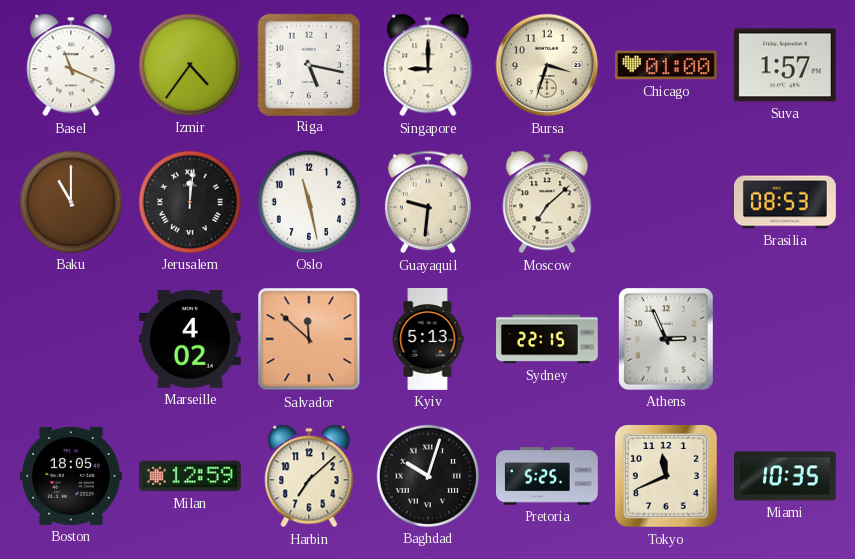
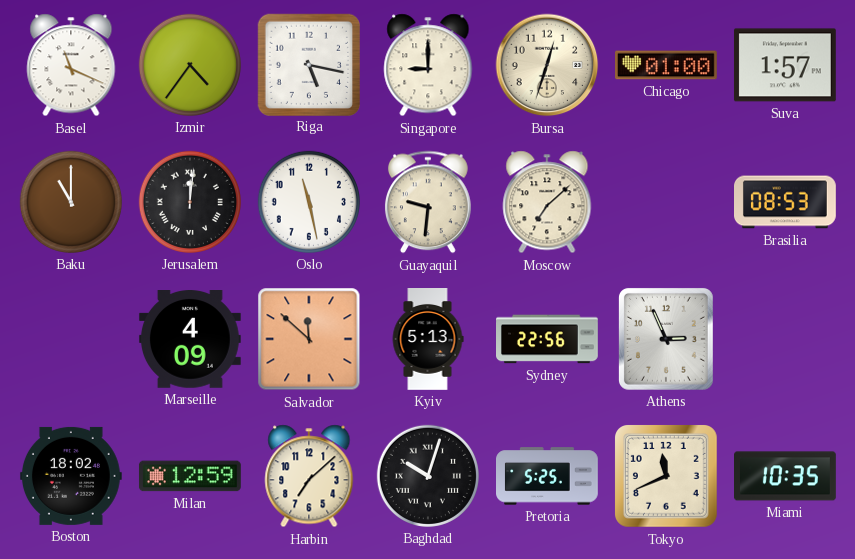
Bursa: 3:33 -> 12:33
Marseille: 4:02 -> 4:09
Sydney: 22:15 -> 22:56
Boston: 18:05 -> 18:02
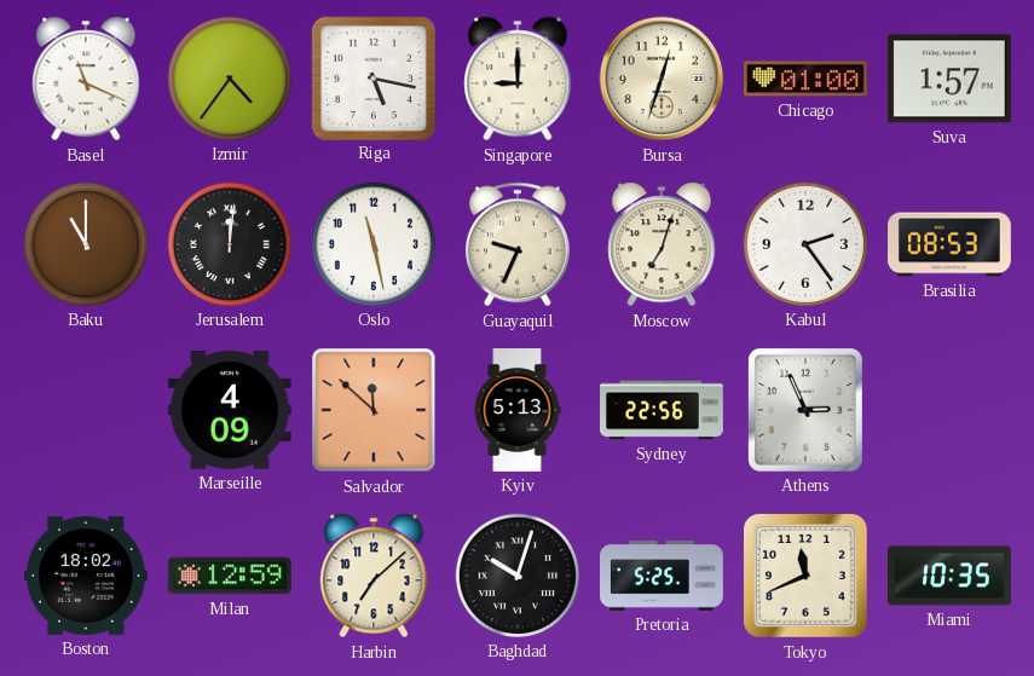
Guayaquil: 9:31 -> 9:34
Moscow: 7:08 -> 7:03
Kabul: none -> 2:24
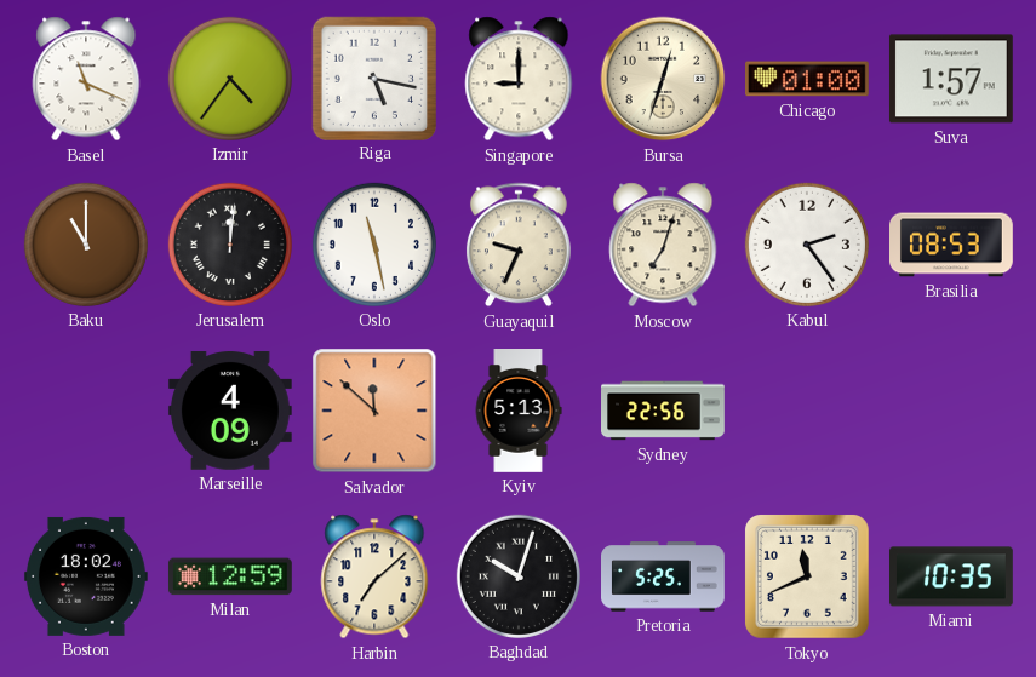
Athens: 2:56 -> none
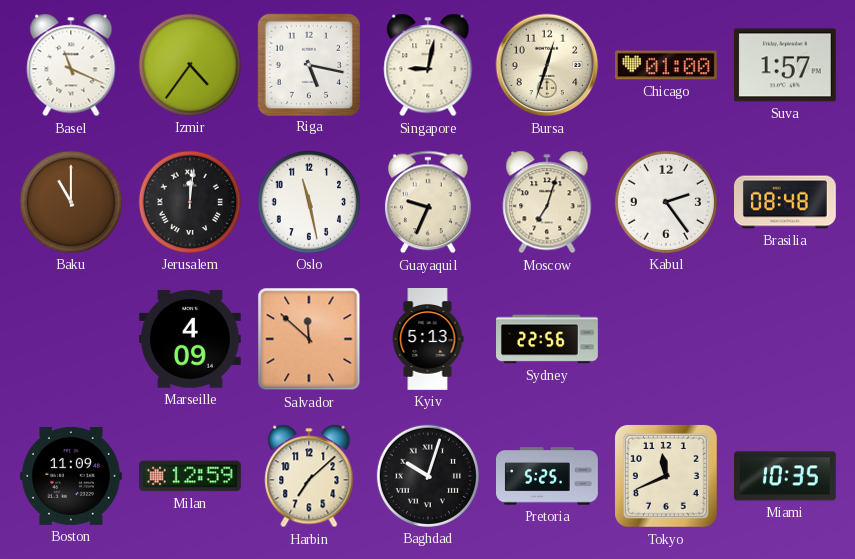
Singapore: 9:00 -> 9:02
Brasilia: 08:53 -> 08:48
Boston: 18:02 -> 11:09
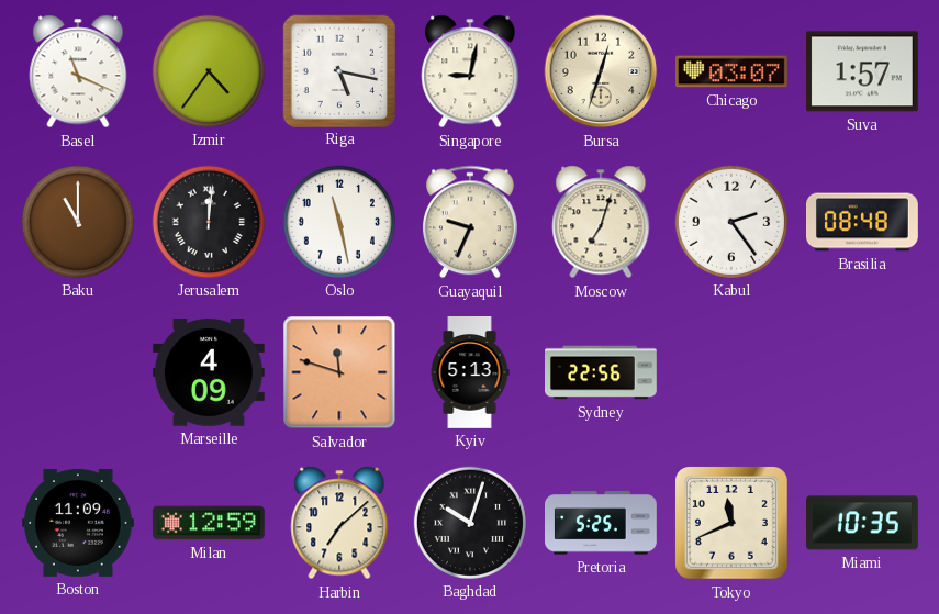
Chicago: 01:00 -> 03:07
Salvador: 11:52 -> 11:48
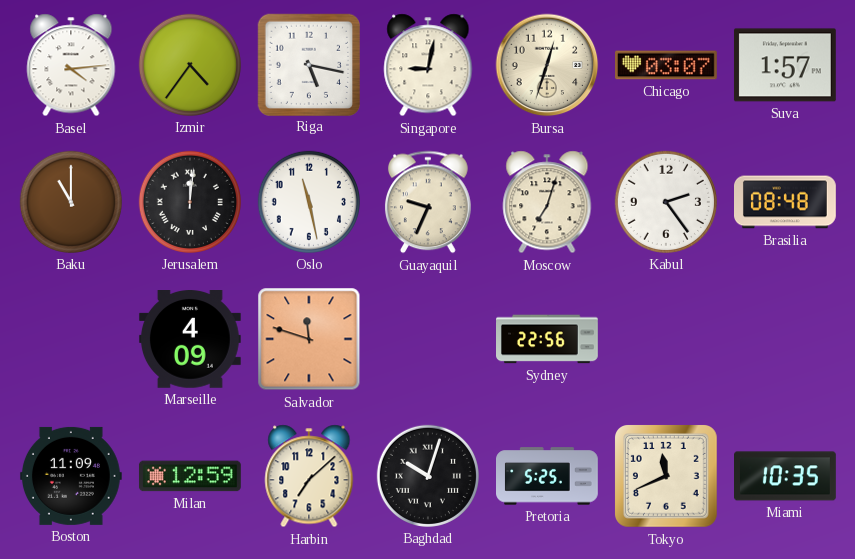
Basel: 11:19 -> 4:14
Kyiv: 5:13 -> none
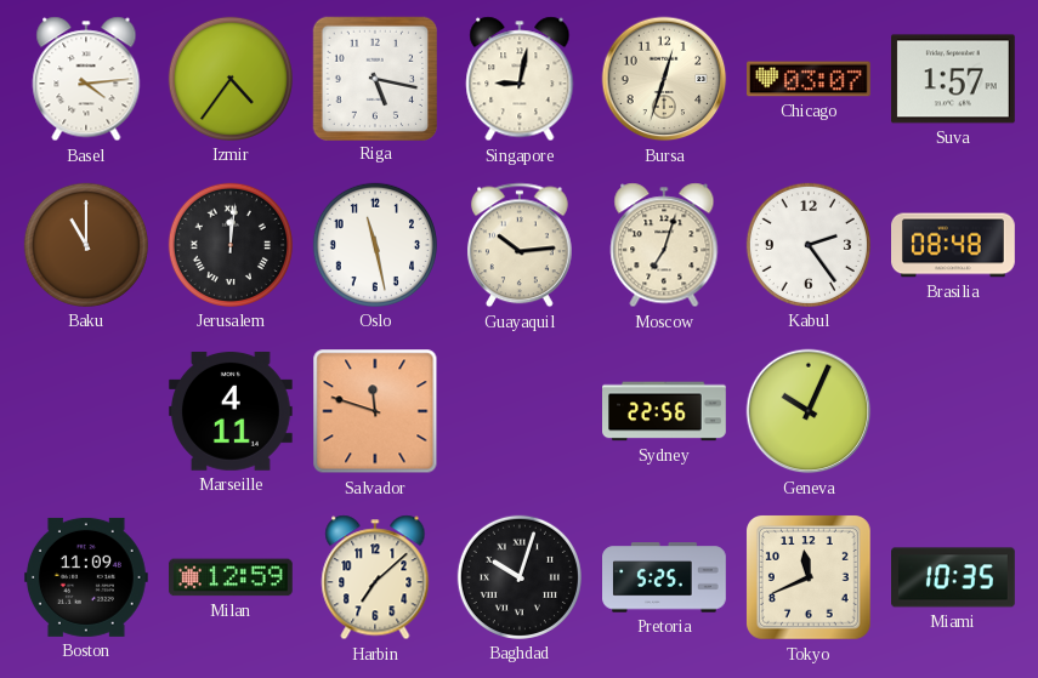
Guayaquil: 9:34 -> 10:14
Marseille: 4:09 -> 4:11
Geneva: none -> 10:04
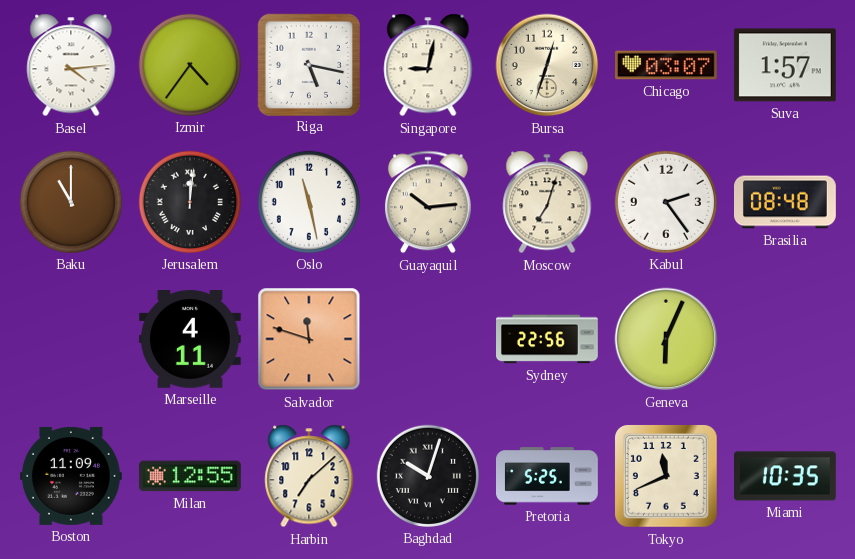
Geneva: 10:04 -> 6:04
Milan: 12:59 -> 12:55
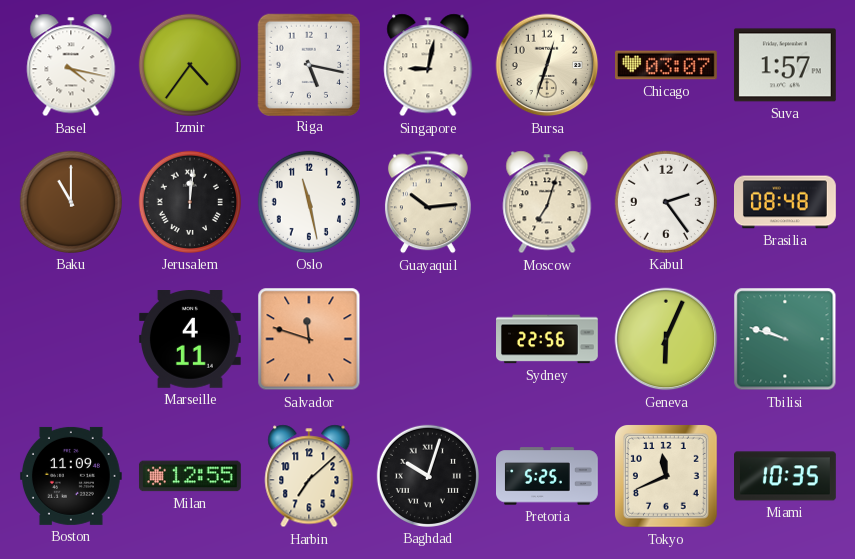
Basel: 4:14 -> 4:17
Tbilisi: none -> 9:48
